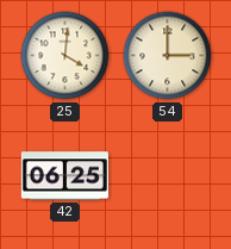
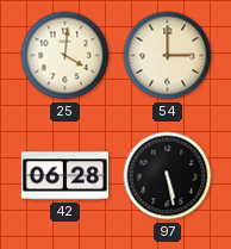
42: 06:25 -> 06:28
97: none -> 5:28
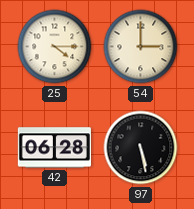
25: 4:01 -> 4:15
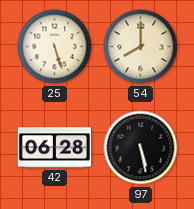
25: 4:15 -> 5:27
54: 3:00 -> 8:00
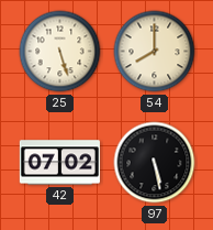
42: 06:28 -> 07:02
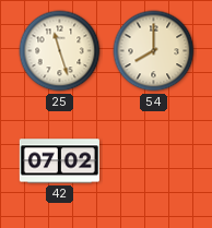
25: 5:27 -> 11:27
97: 5:28 -> none
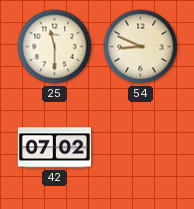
25: 11:27 -> 11:30
54: 8:00 -> 8:49
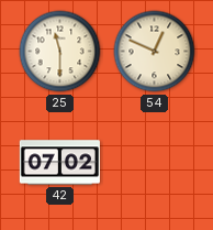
54: 8:49 -> 12:49
